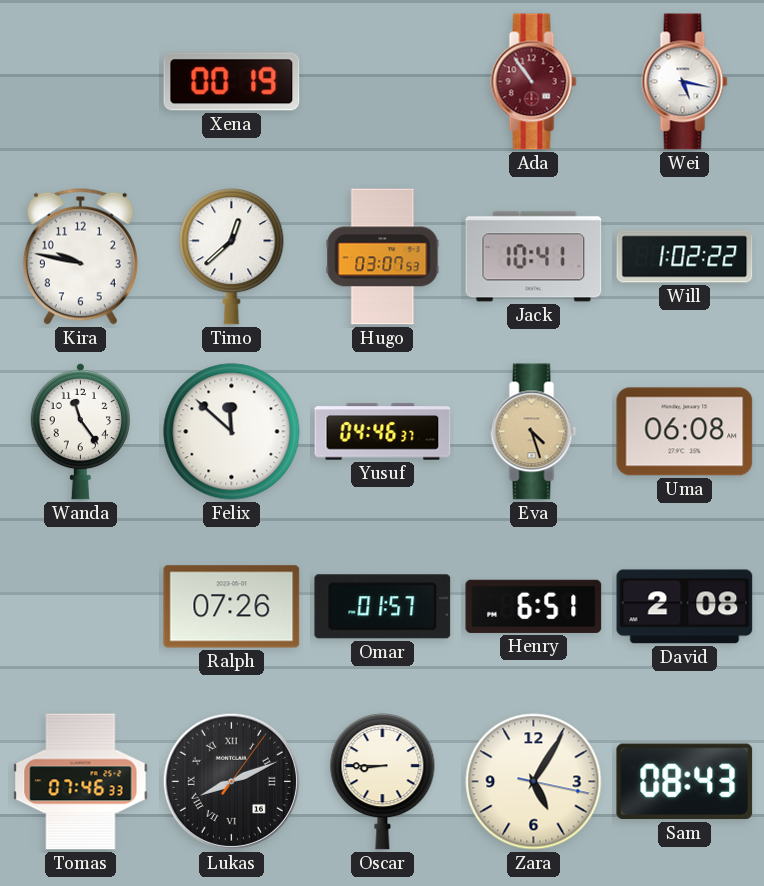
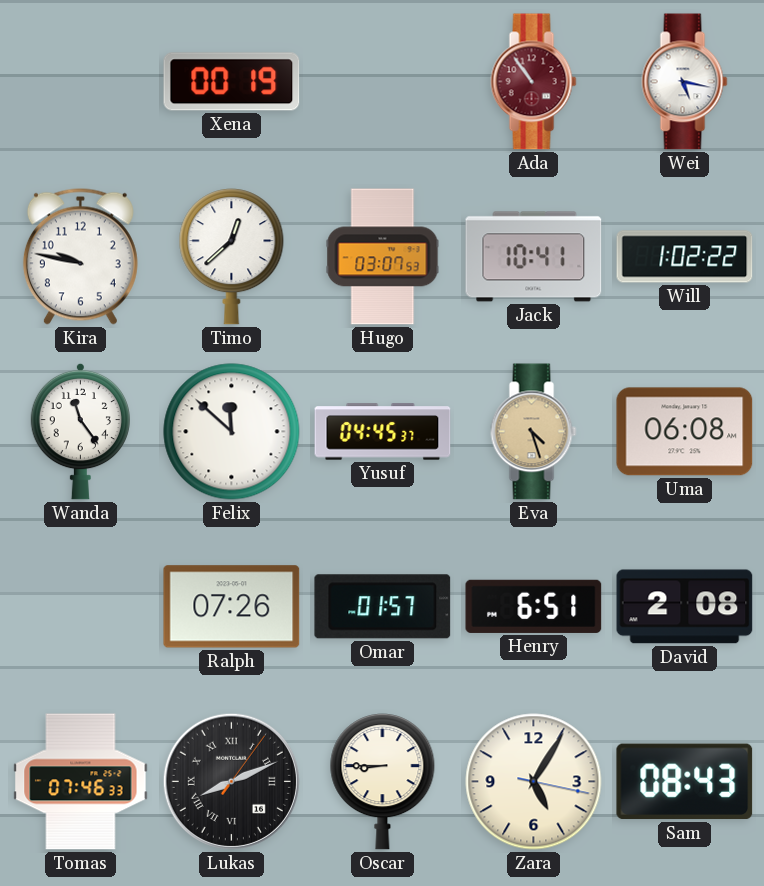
Yusuf: 04:46 -> 04:45
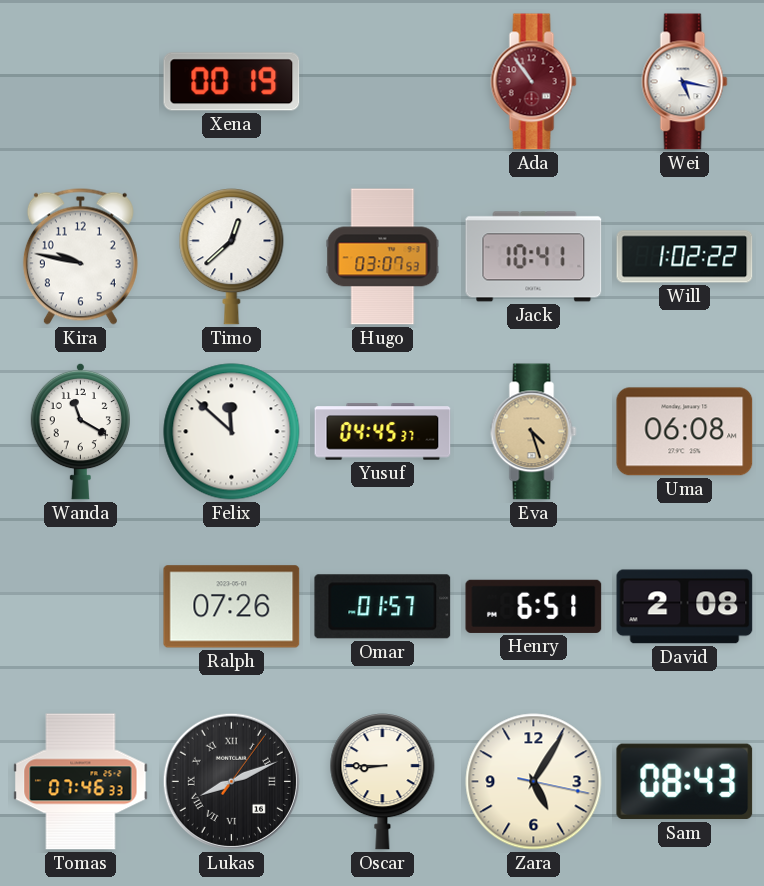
Wanda: 11:24 -> 11:20
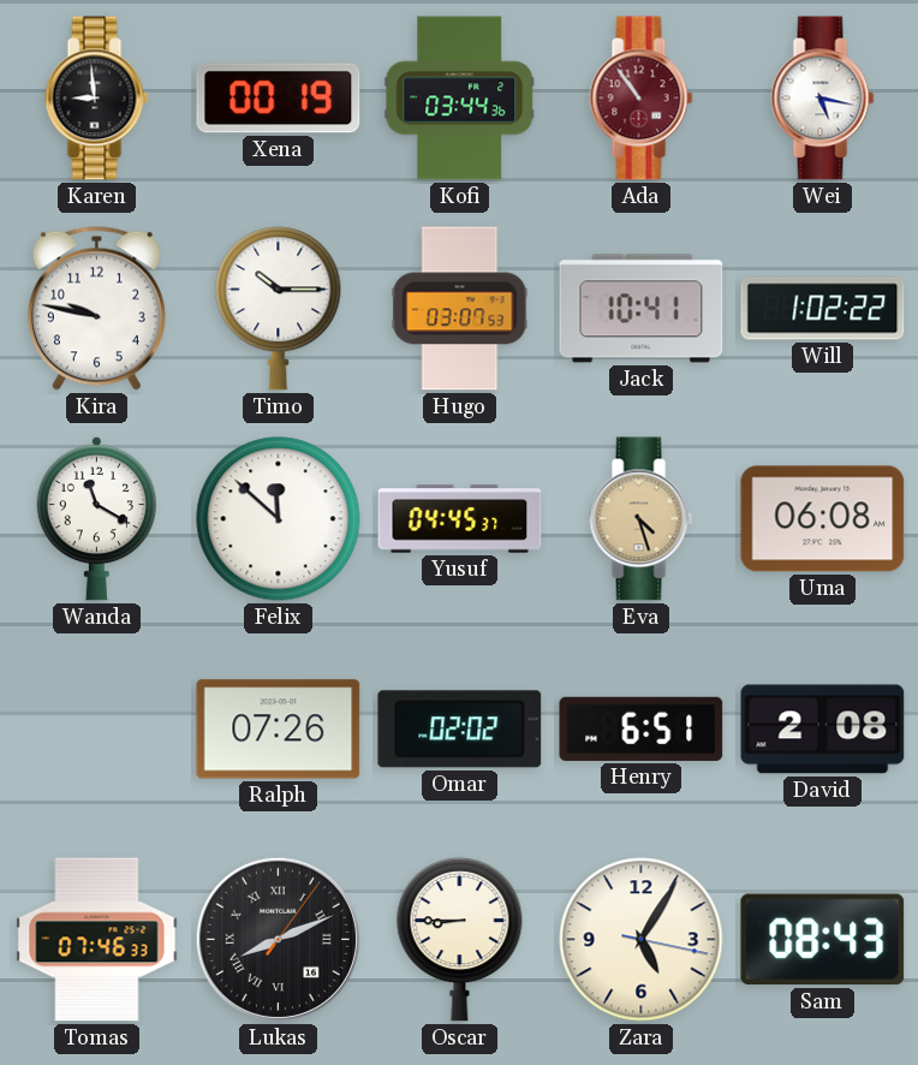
Karen: none -> 8:59
Kofi: none -> 03:44
Timo: 12:38 -> 10:15
Omar: 01:57 -> 02:02
